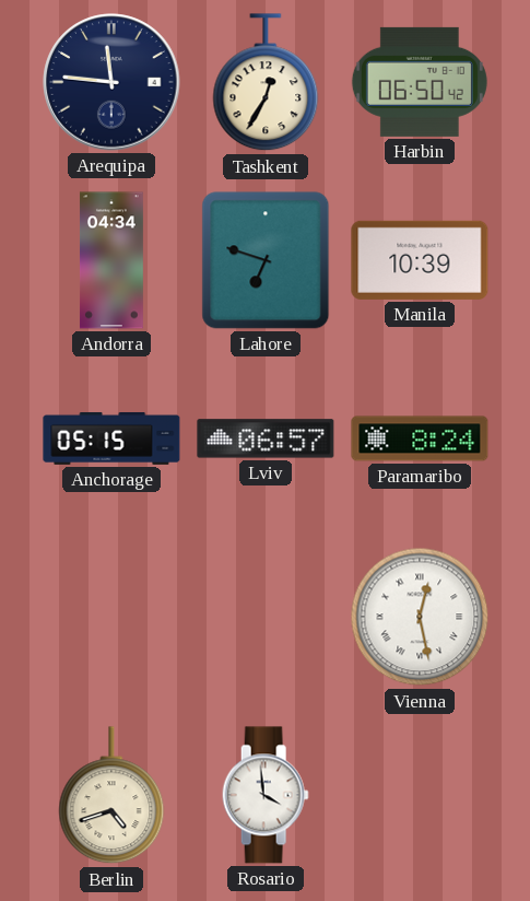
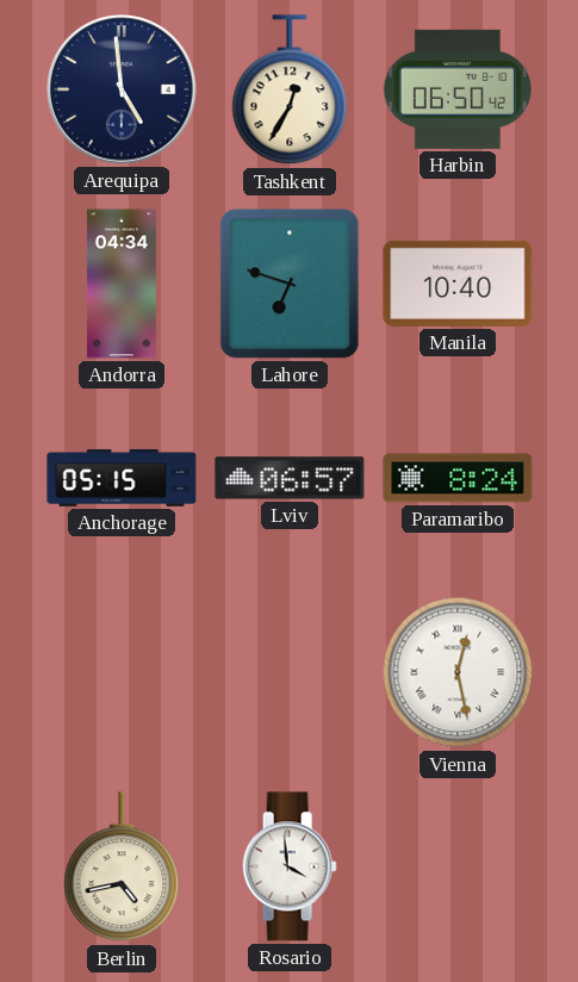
Arequipa: 11:46 -> 4:59
Manila: 10:39 -> 10:40
Berlin: 4:42 -> 4:43
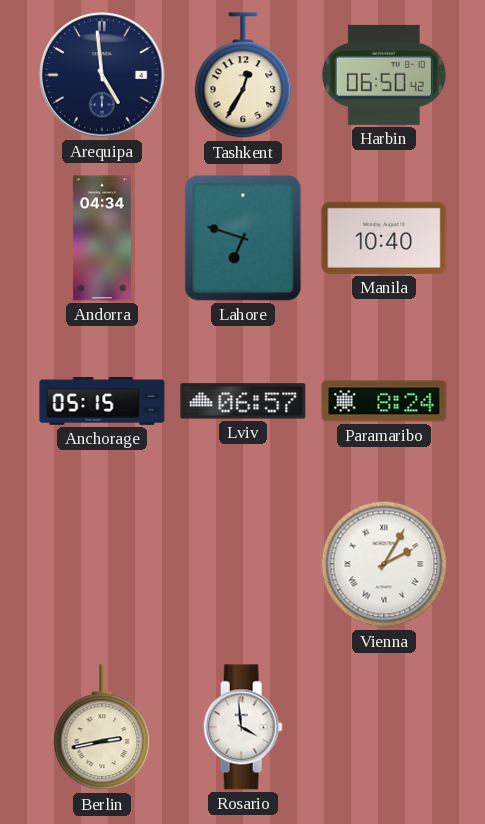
Vienna: 12:28 -> 2:05
Berlin: 4:43 -> 2:43
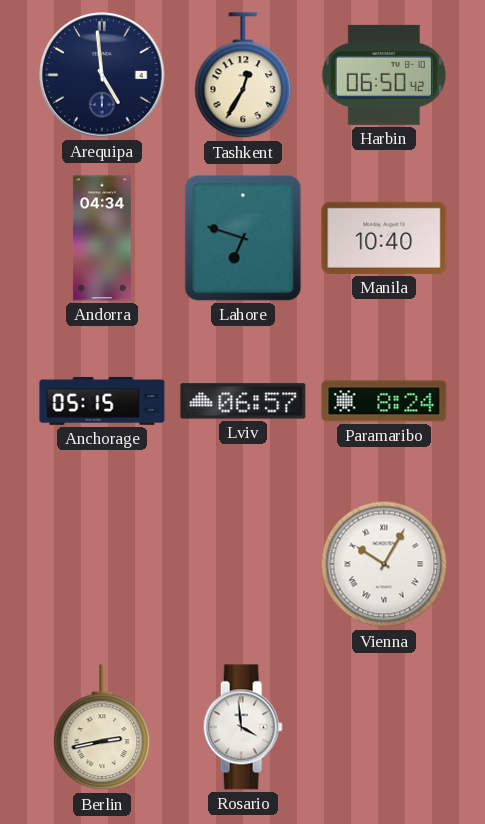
Vienna: 2:05 -> 10:05
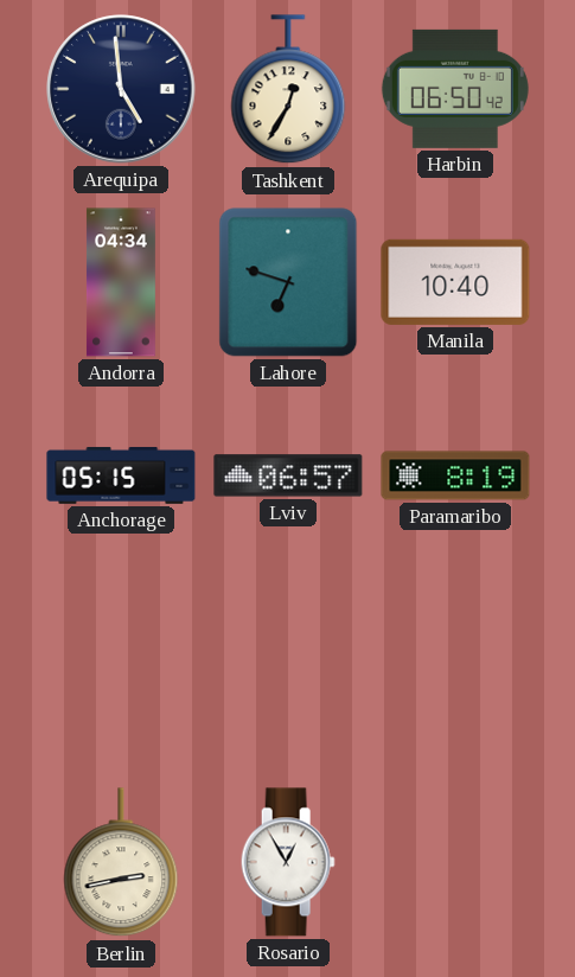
Paramaribo: 8:24 -> 8:19
Vienna: 10:05 -> none
Rosario: 3:59 -> 12:55
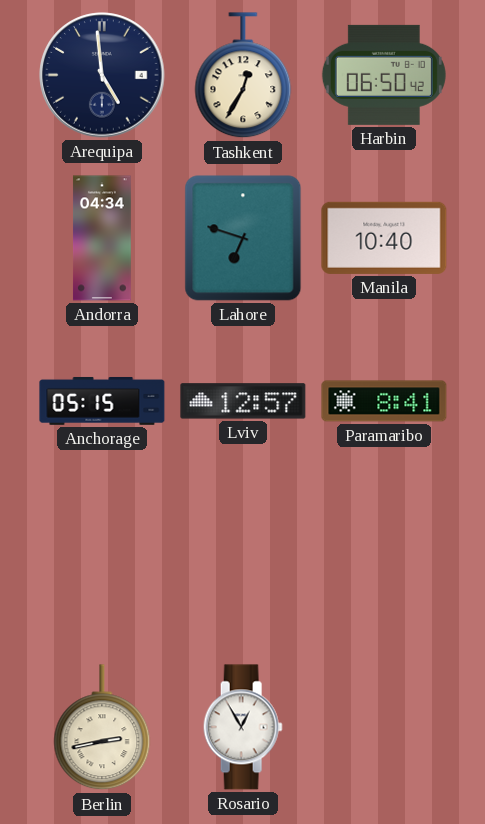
Lviv: 06:57 -> 12:57
Paramaribo: 8:19 -> 8:41
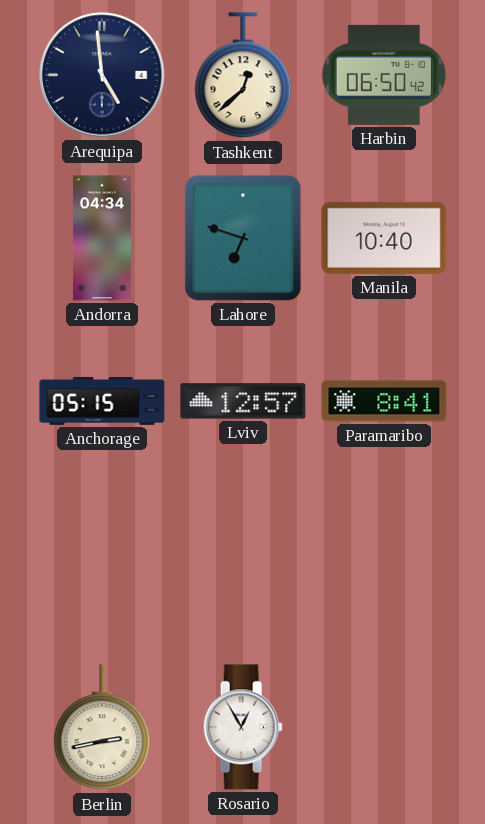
Tashkent: 12:35 -> 12:38
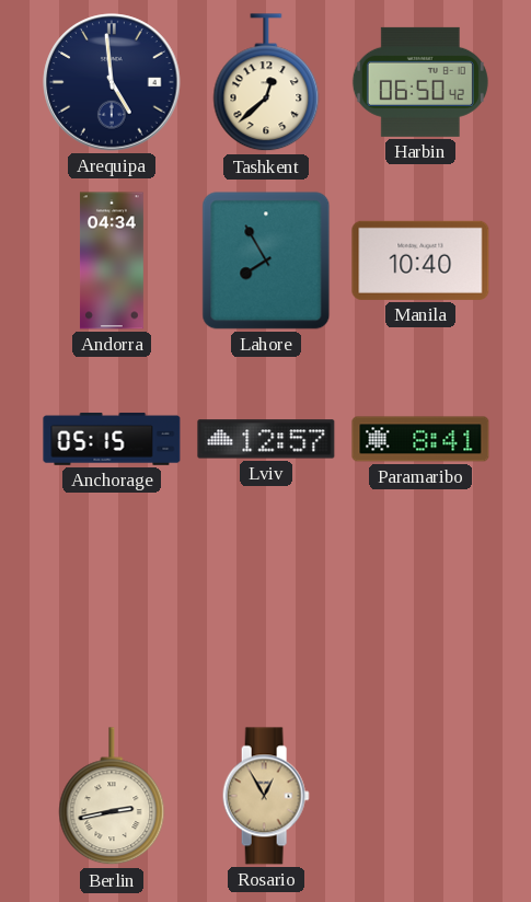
Lahore: 6:48 -> 7:55
Rosario dial: white -> champagne
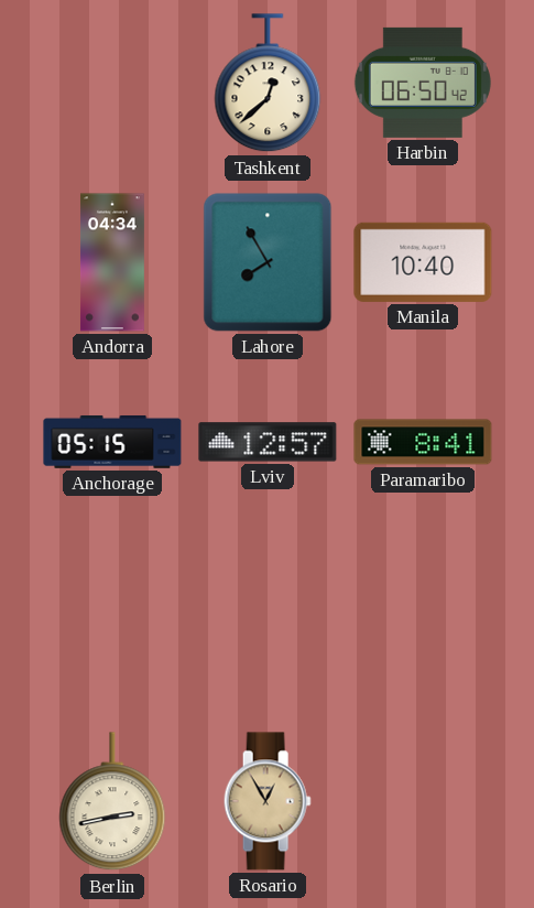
Arequipa: 4:59 -> none
